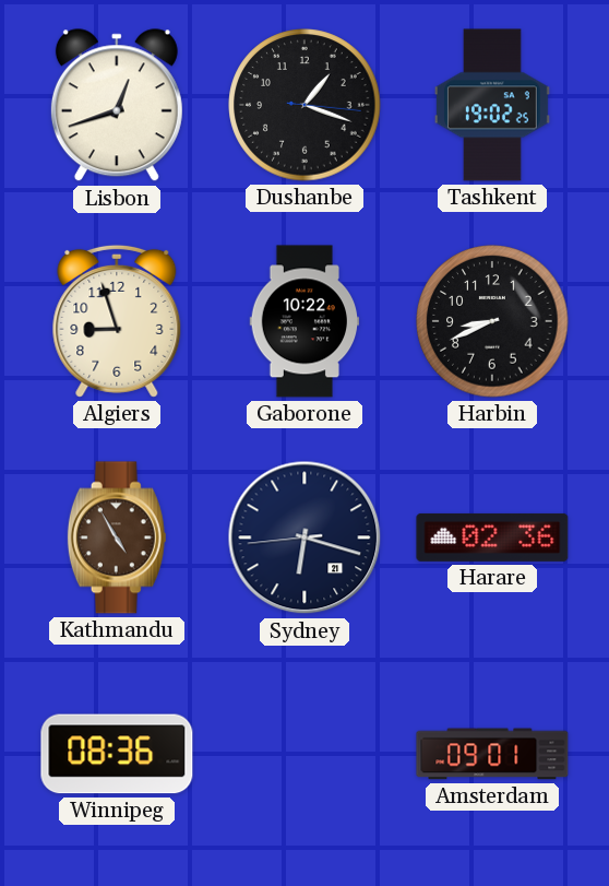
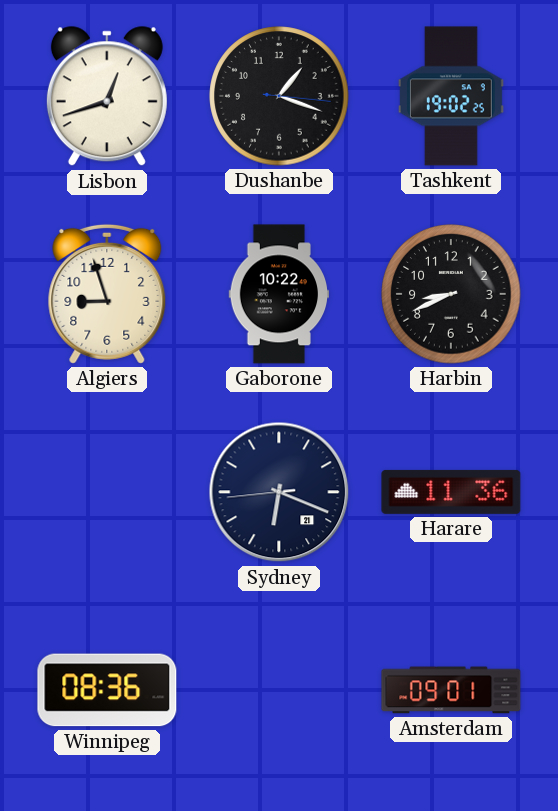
Kathmandu: 4:55 -> none
Sydney: 6:17 -> 6:18
Harare: 02:36 -> 11:36
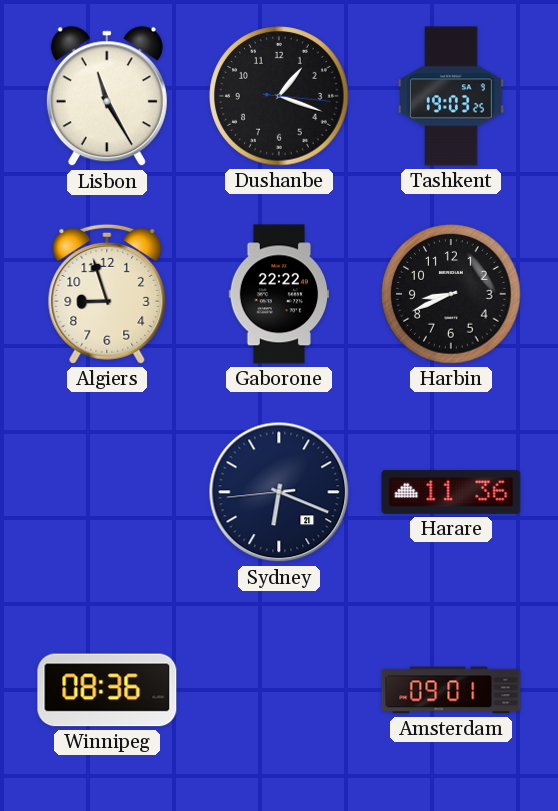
Lisbon: 12:42 -> 11:25
Tashkent: 19:02 -> 19:03
Gaborone: 10:22 -> 22:22
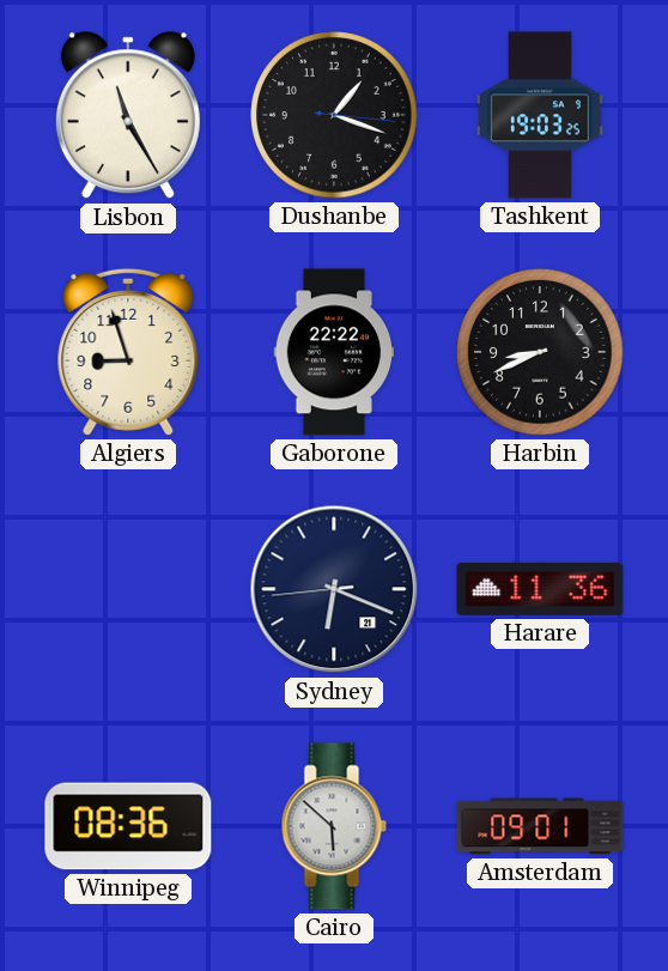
Cairo: none -> 5:52
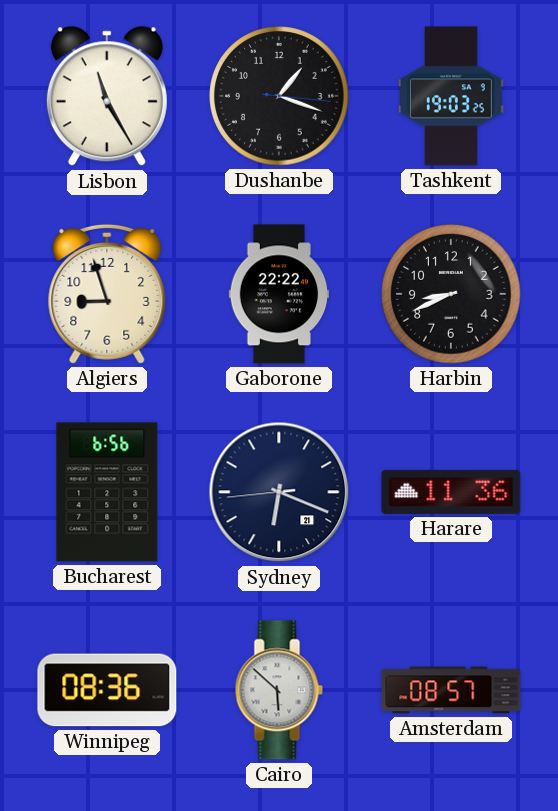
Bucharest: none -> 6:56
Amsterdam: 09:01 -> 08:57
